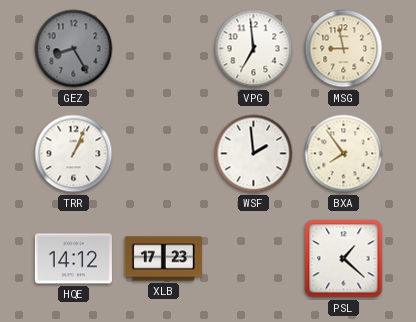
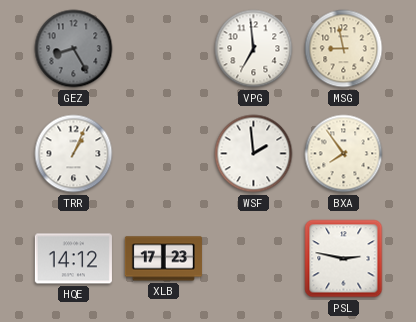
PSL: 1:22 -> 2:47
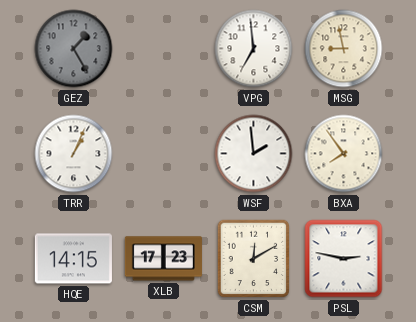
GEZ: 8:25 -> 1:25
HQE: 14:12 -> 14:15
CSM: none -> 12:10
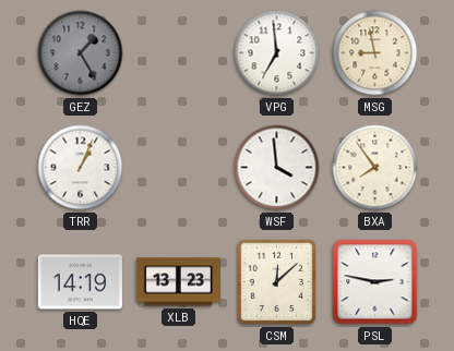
WSF: 1:59 -> 3:59
HQE: 14:15 -> 14:19
XLB: 17:23 -> 13:23
CSM: 12:10 -> 12:08
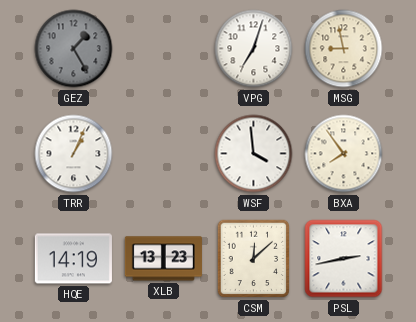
VPG: 6:59 -> 7:03
PSL: 2:47 -> 2:43
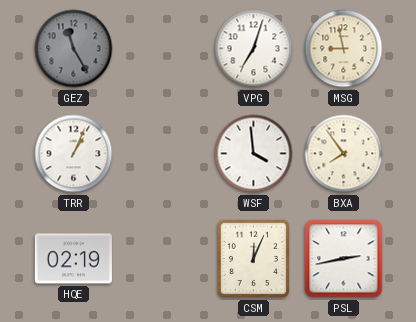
GEZ: 1:25 -> 11:25
HQE: 14:19 -> 02:19
XLB: 13:23 -> none
CSM: 12:08 -> 12:04
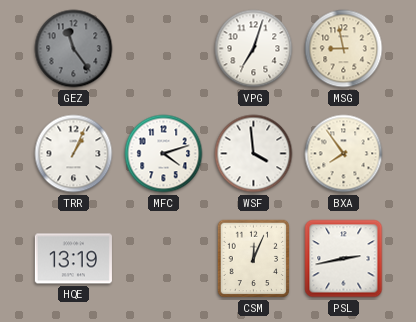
GEZ: 11:25 -> 11:24
MFC: none -> 4:12
HQE: 02:19 -> 13:19
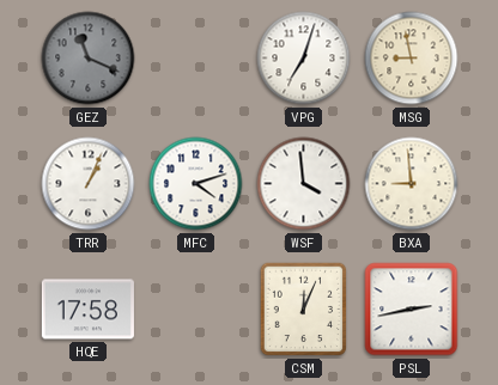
GEZ: 11:24 -> 11:19
BXA: 7:54 -> 8:59
HQE: 13:19 -> 17:58
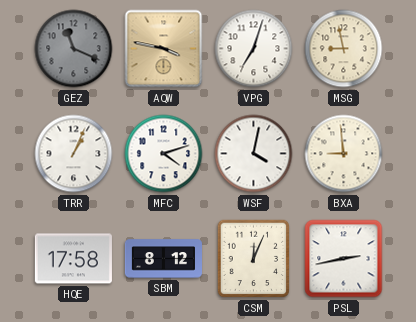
AQW: none -> 3:47
WSF: 3:59 -> 4:02
SBM: none -> 8:12
